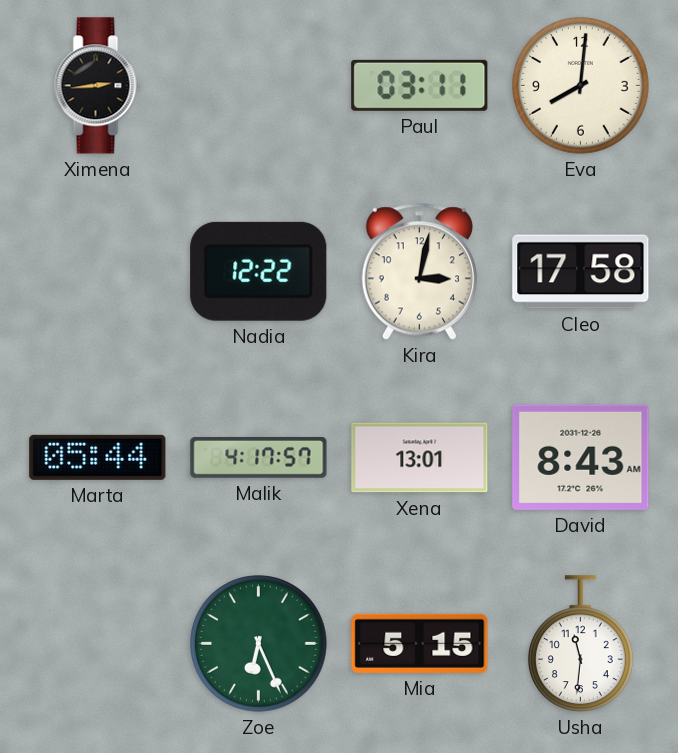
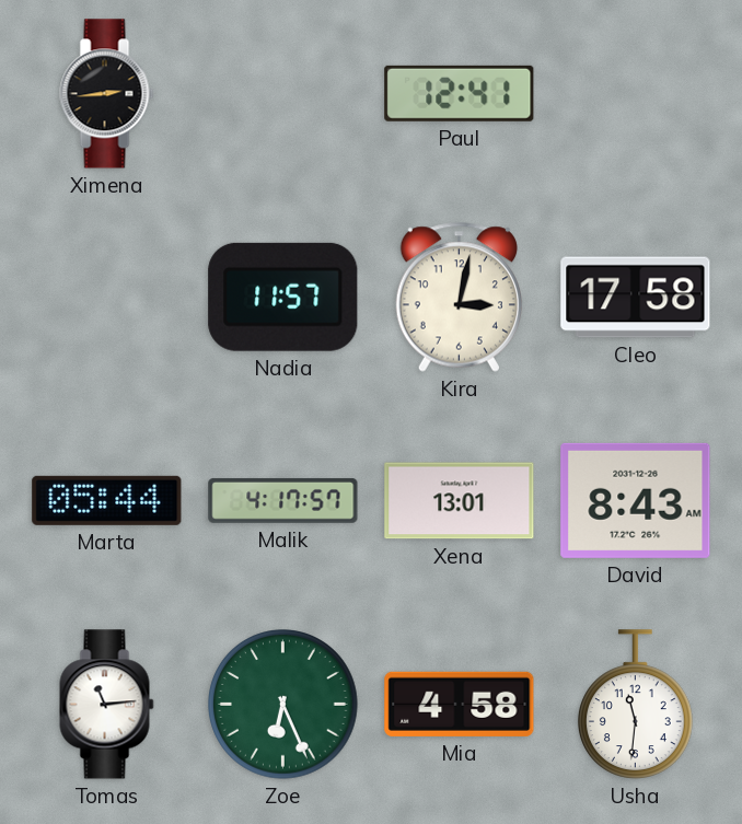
Paul: 03:11 -> 12:41
Eva: 8:01 -> none
Nadia: 12:22 -> 11:57
Tomas: none -> 11:14
Mia: 5:15 -> 4:58
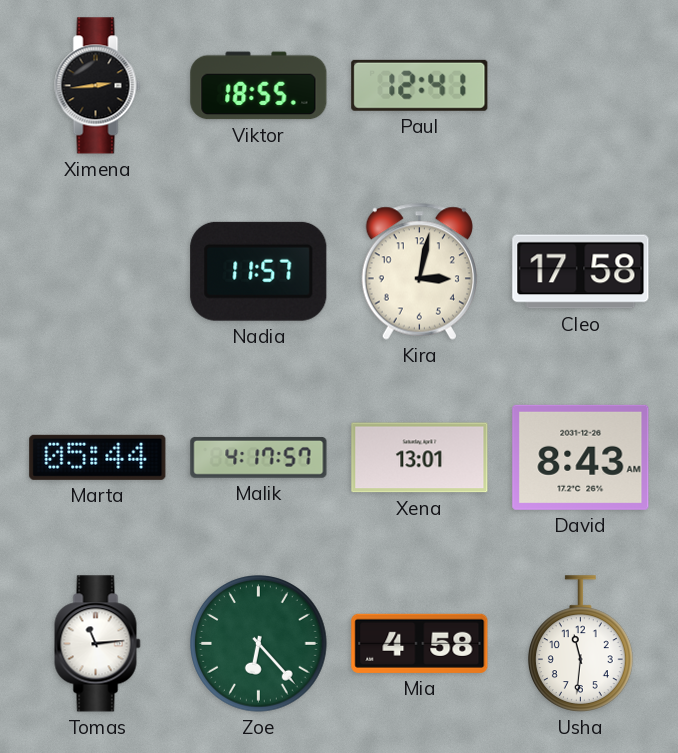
Viktor: none -> 18:55
Zoe: 6:26 -> 6:23
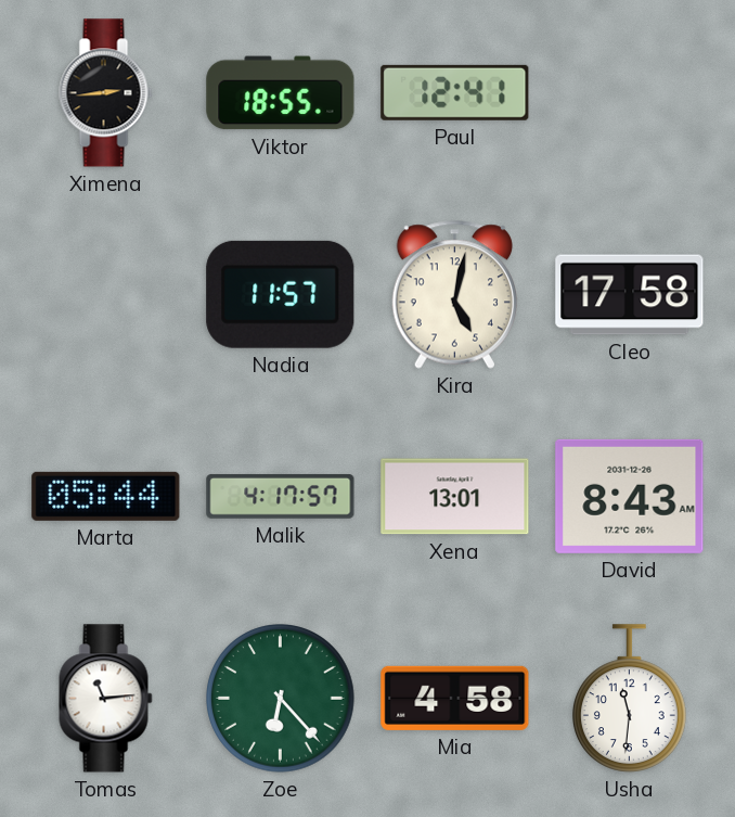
Kira: 3:02 -> 5:02
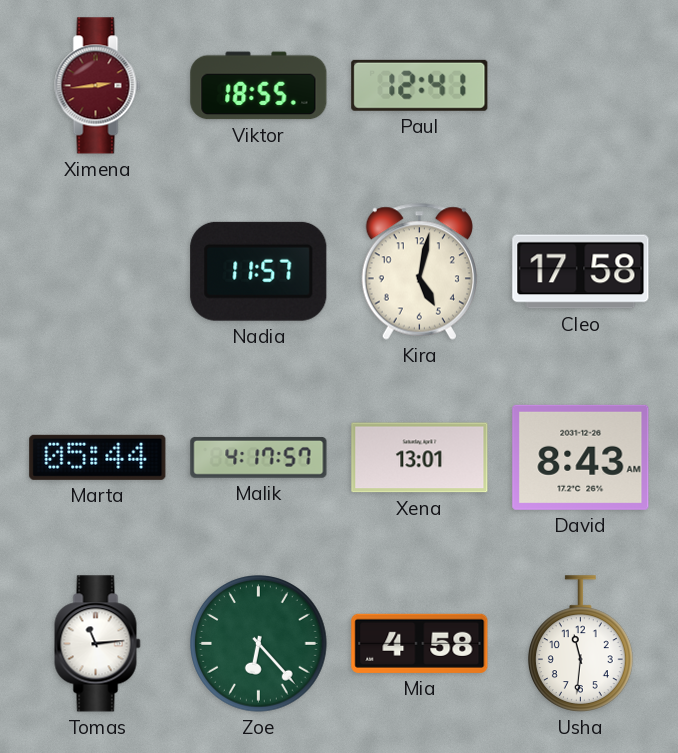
Ximena dial: black -> burgundy
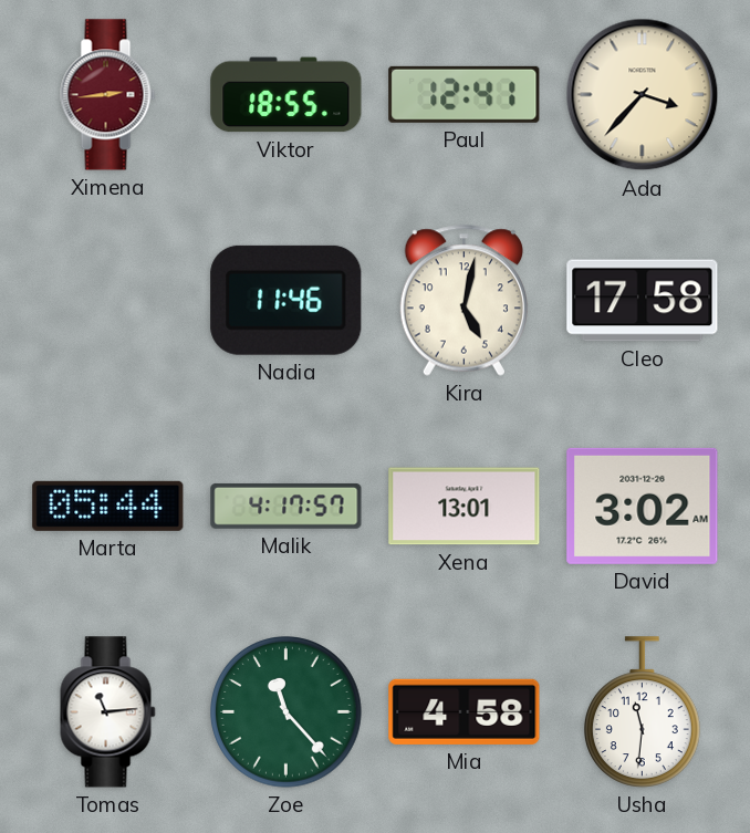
Ada: none -> 3:37
Nadia: 11:57 -> 11:46
David: 8:43 -> 3:02
Zoe: 6:23 -> 11:23
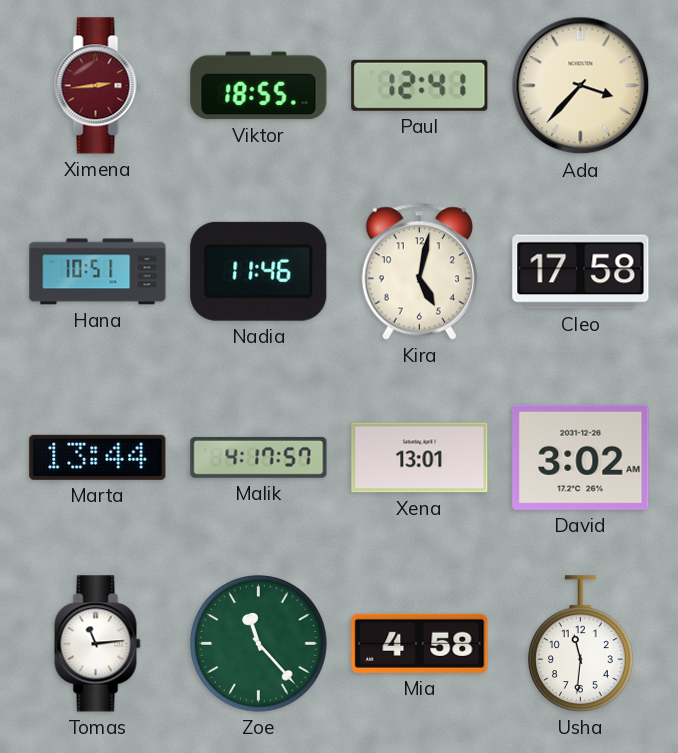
Hana: none -> 10:51
Marta: 05:44 -> 13:44
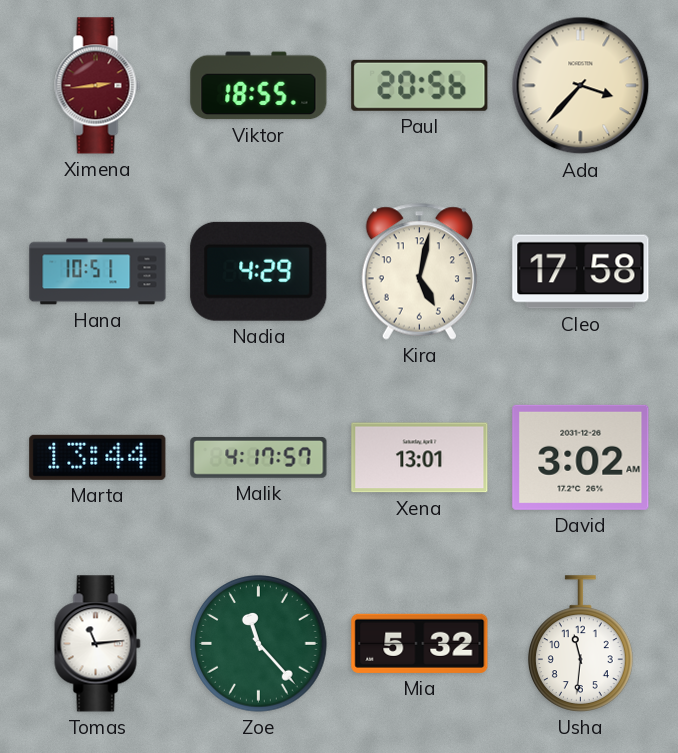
Paul: 12:41 -> 20:56
Nadia: 11:46 -> 4:29
Mia: 4:58 -> 5:32
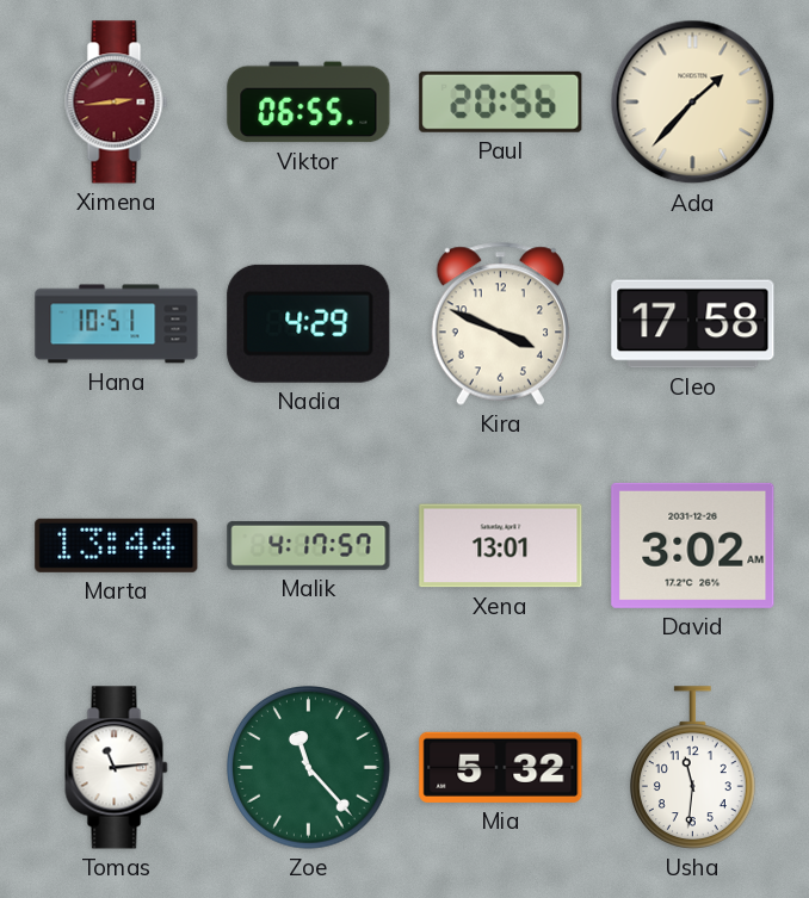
Viktor: 18:55 -> 06:55
Ada: 3:37 -> 1:37
Kira: 5:02 -> 3:49
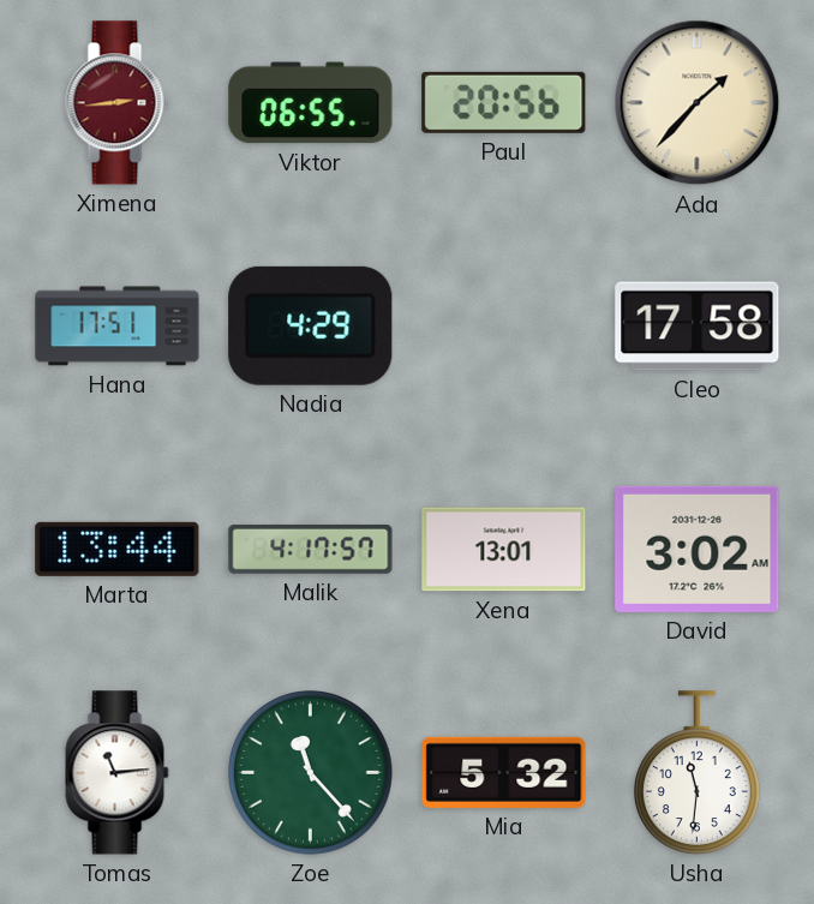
Hana: 10:51 -> 17:51
Kira: 3:49 -> none
